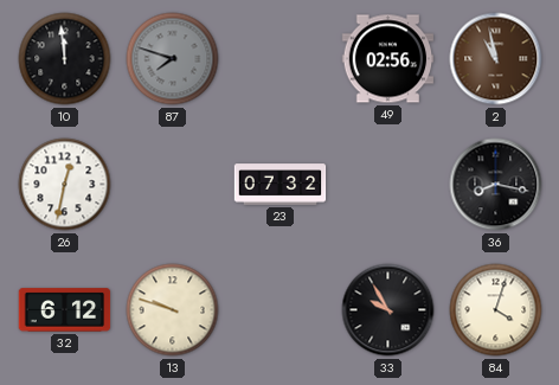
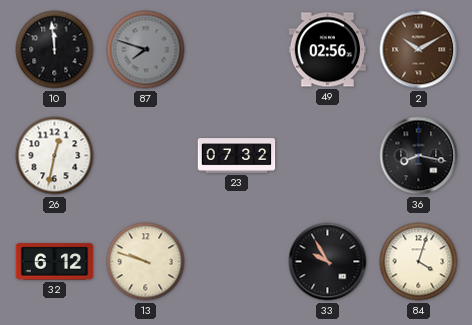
2: 10:58 -> 10:10
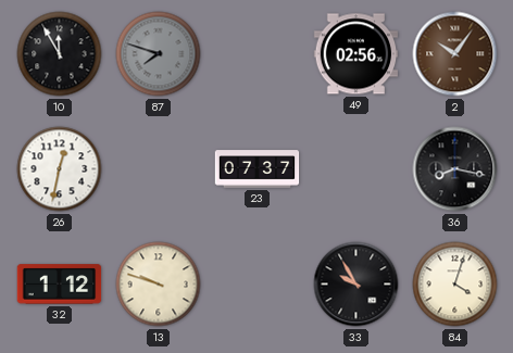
10: 11:59 -> 11:55
2: 10:10 -> 10:06
23: 07:32 -> 07:37
32: 6:12 -> 1:12
